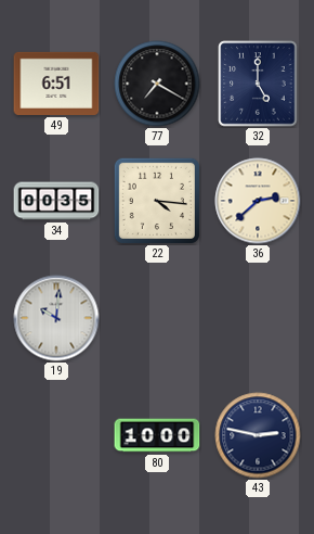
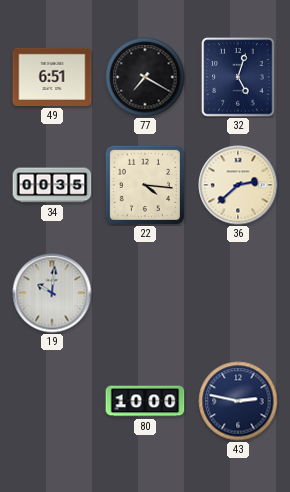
32: 5:00 -> 5:03
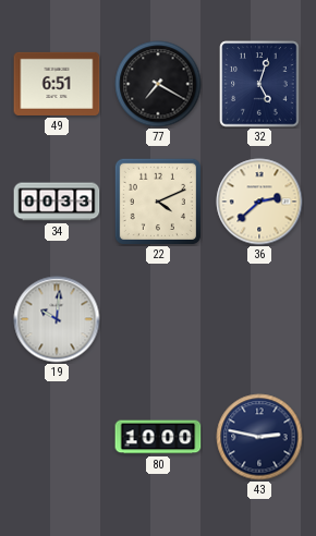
34: 00:35 -> 00:33
22: 4:16 -> 4:11
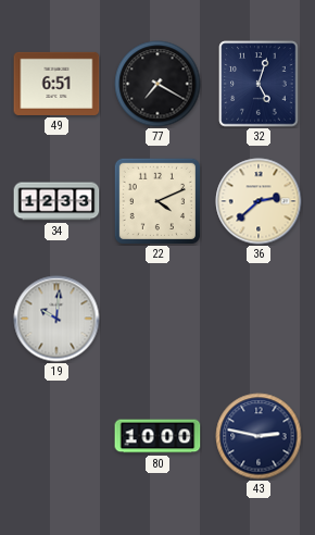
34: 00:33 -> 12:33
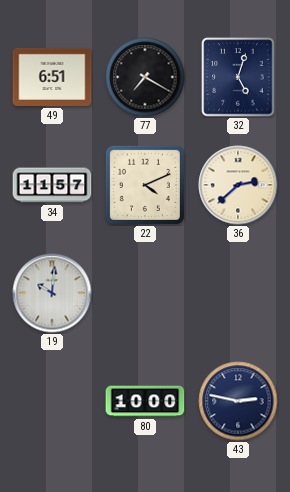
34: 12:33 -> 11:57
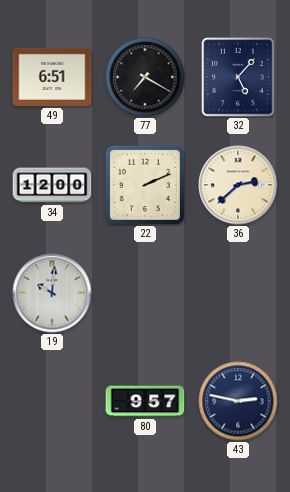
32: 5:03 -> 5:07
34: 11:57 -> 12:00
22: 4:11 -> 2:11
80: 10:00 -> 9:57
